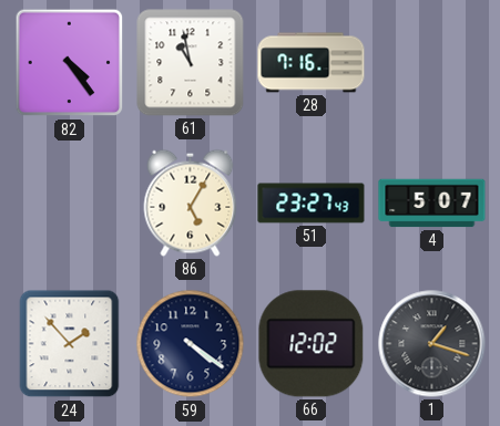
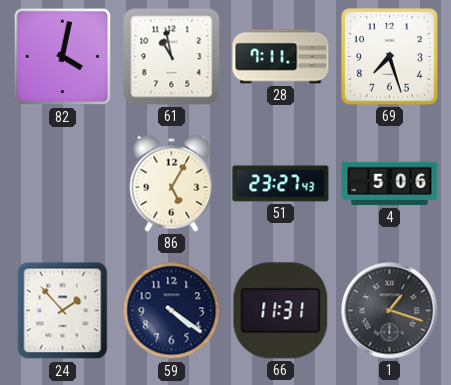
82: 4:24 -> 4:02
28: 7:16 -> 7:11
69: none -> 7:27
4: 5:07 -> 5:06
66: 12:02 -> 11:31
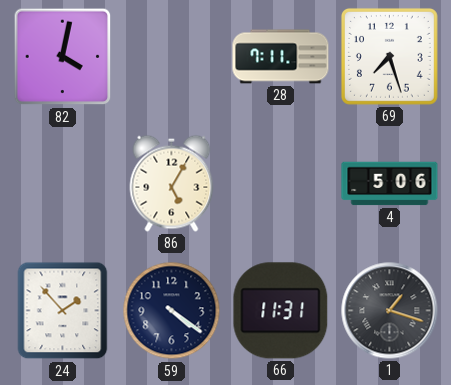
61: 10:58 -> none
51: 23:27 -> none
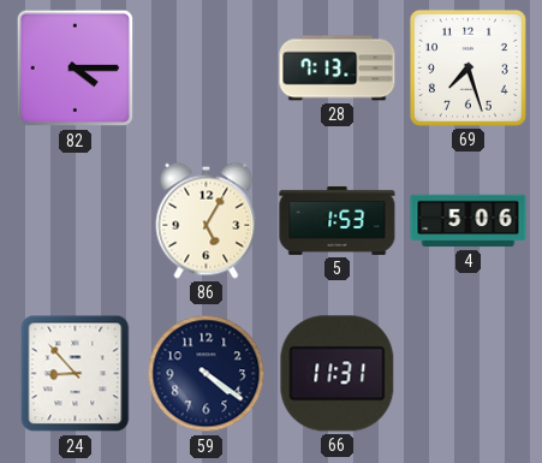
82: 4:02 -> 4:15
28: 7:11 -> 7:13
5: none -> 1:53
24: 1:53 -> 8:53
1: 1:18 -> none
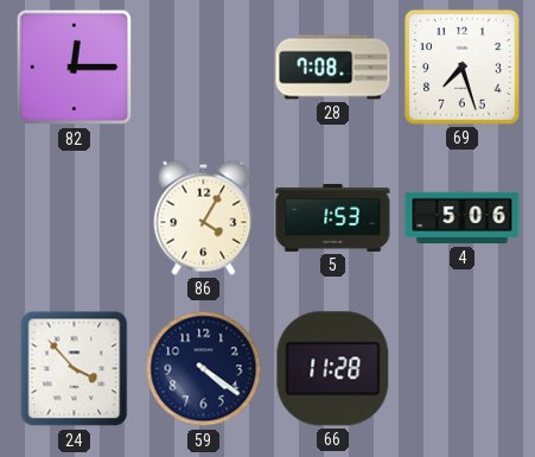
82: 4:15 -> 12:15
28: 7:13 -> 7:08
86: 5:05 -> 4:05
24: 8:53 -> 3:53
66: 11:31 -> 11:28
